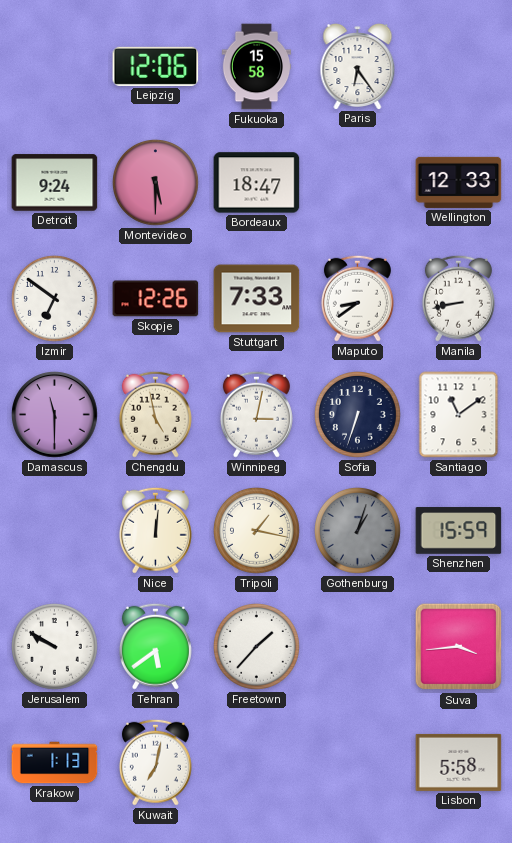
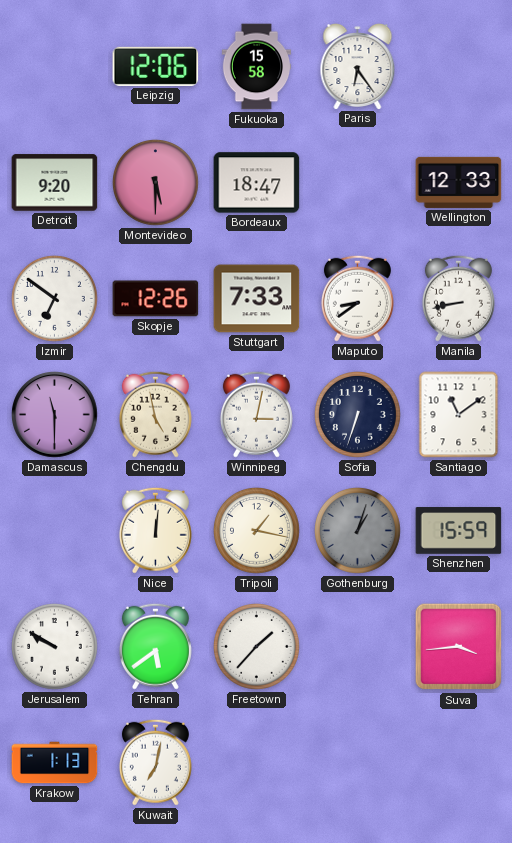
Detroit: 9:24 -> 9:20
Lisbon: 5:58 -> none
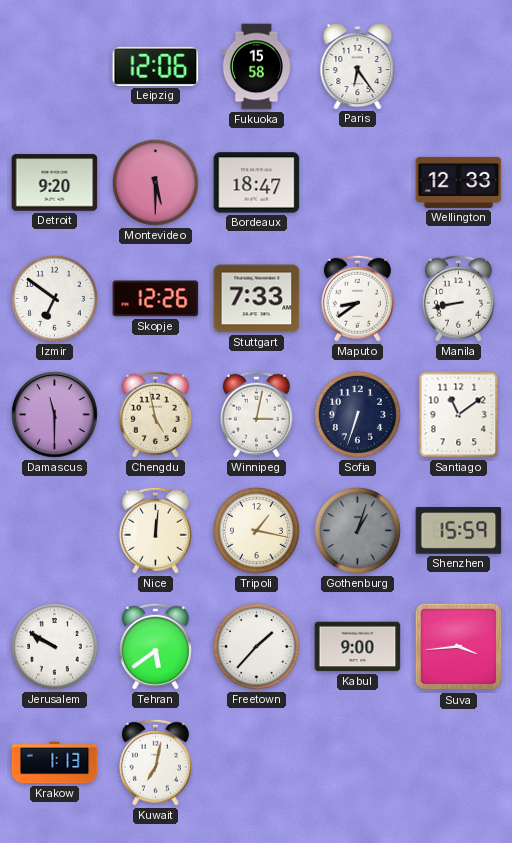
Kabul: none -> 9:00
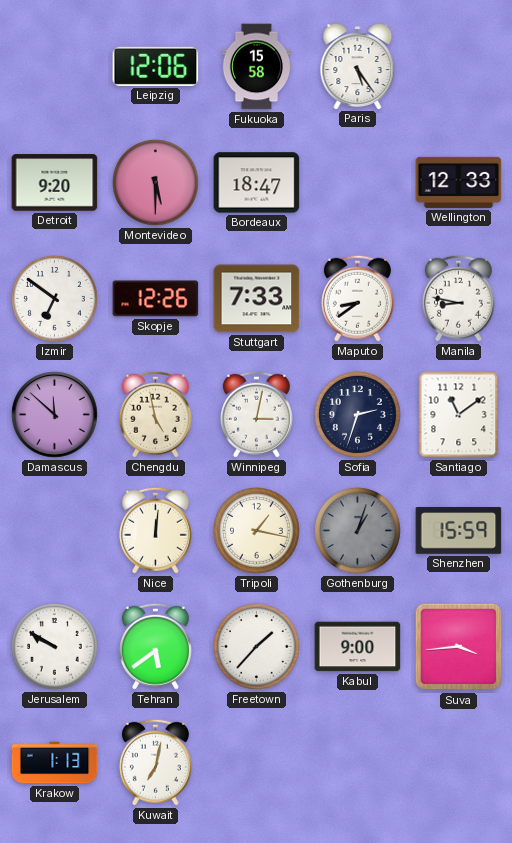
Paris: 6:24 -> 5:24
Manila: 8:43 -> 8:47
Damascus: 11:30 -> 11:52
Sofia: 6:33 -> 2:33
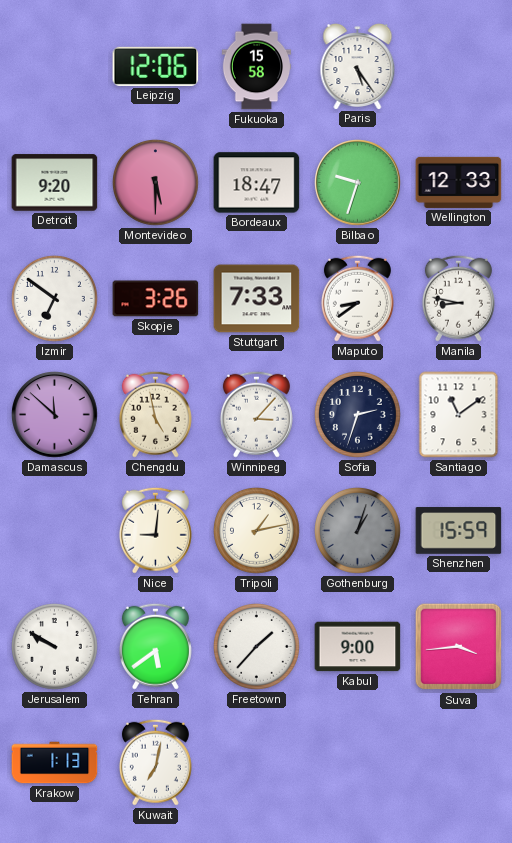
Bilbao: none -> 9:33
Skopje: 12:26 -> 3:26
Winnipeg: 3:02 -> 3:07
Nice: 12:01 -> 9:01
Tripoli: 1:17 -> 1:13
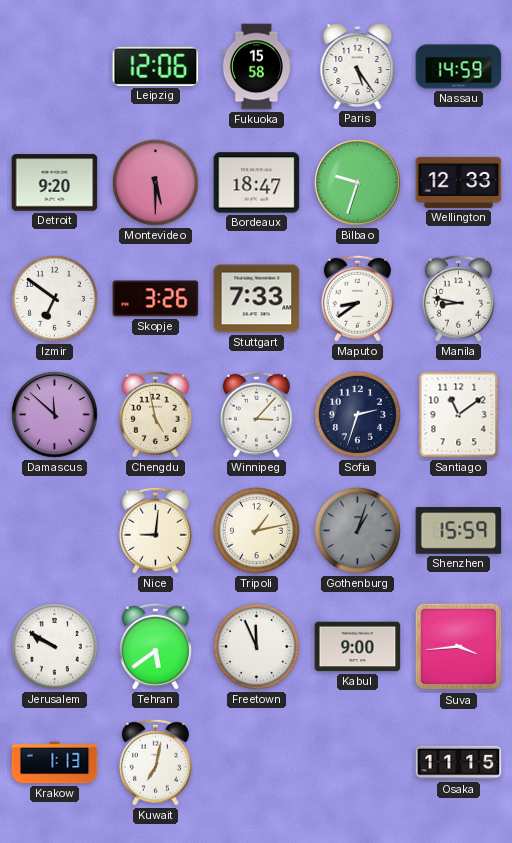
Nassau: none -> 14:59
Freetown: 1:37 -> 11:56
Osaka: none -> 11:15
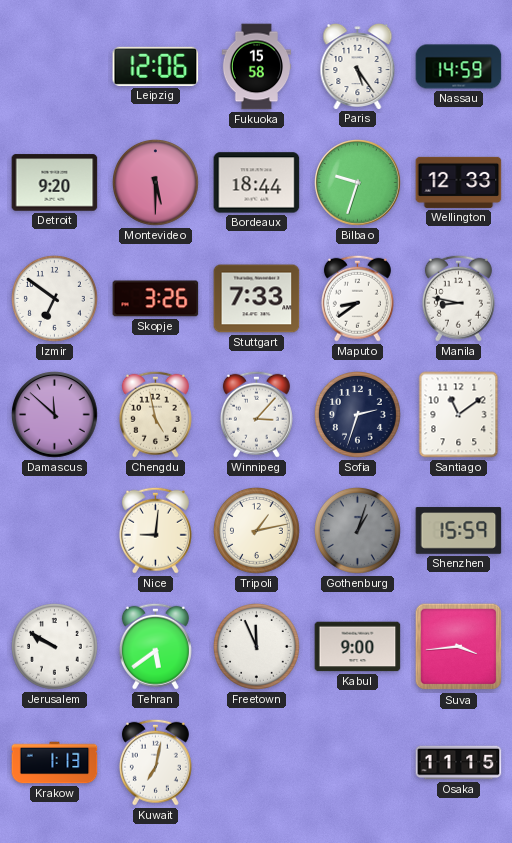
Bordeaux: 18:47 -> 18:44
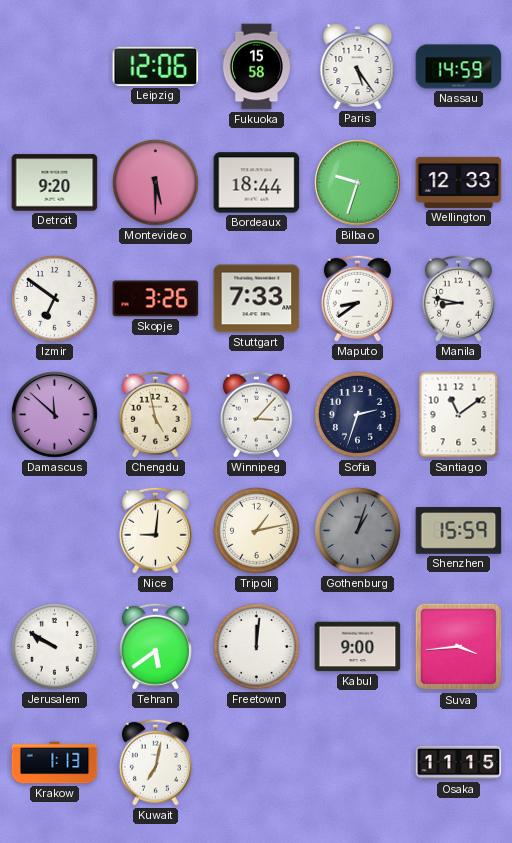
Freetown: 11:56 -> 12:01
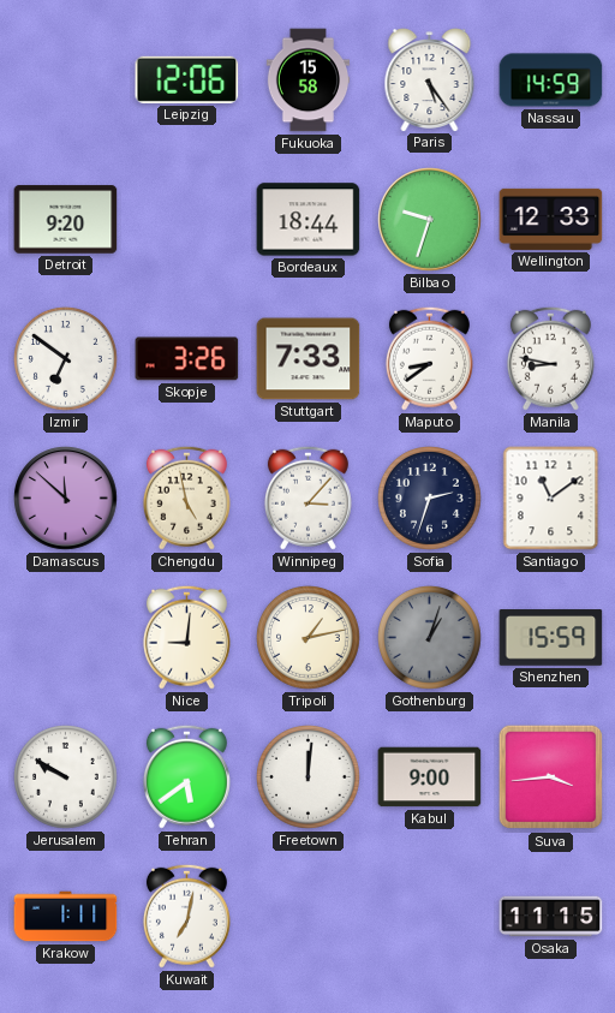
Montevideo: 5:30 -> none
Krakow: 1:13 -> 1:11
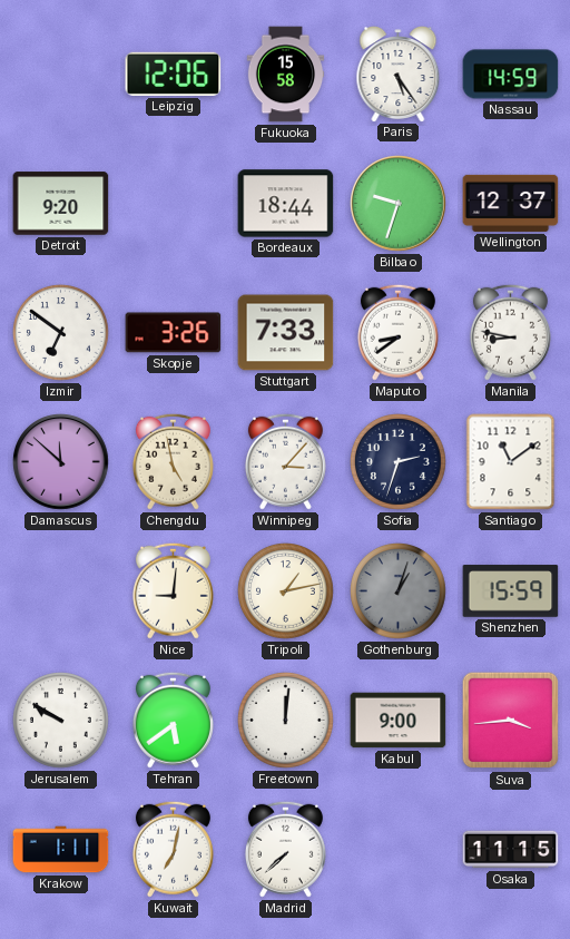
Wellington: 12:33 -> 12:37
Madrid: none -> 7:38
